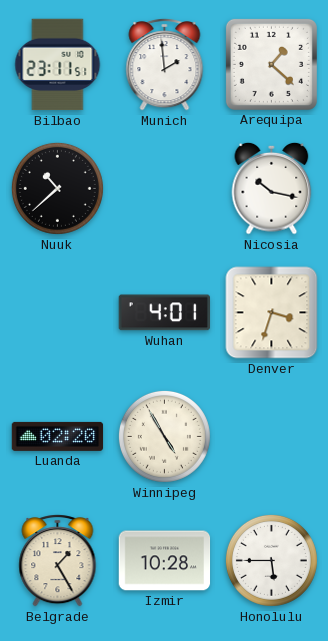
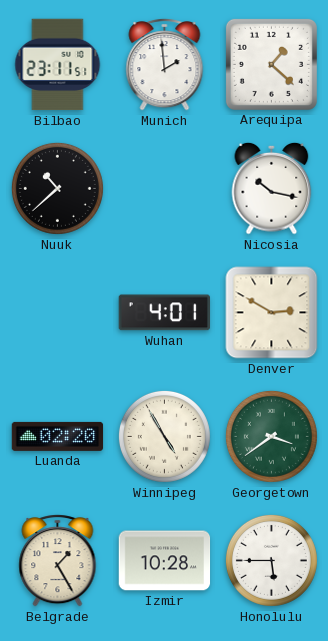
Denver: 3:33 -> 2:50
Georgetown: none -> 3:39
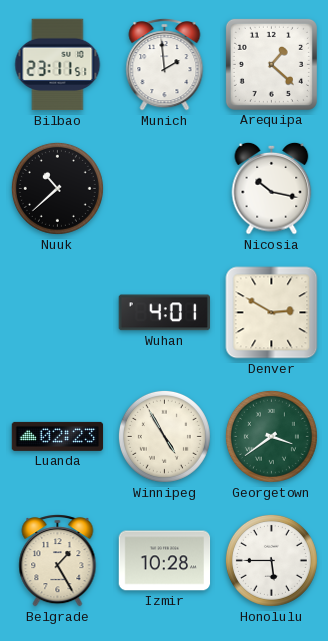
Luanda: 02:20 -> 02:23
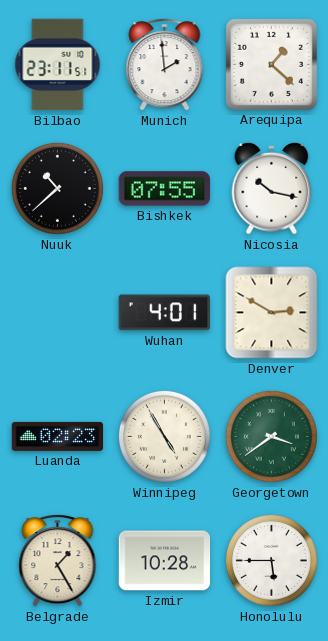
Bishkek: none -> 07:55
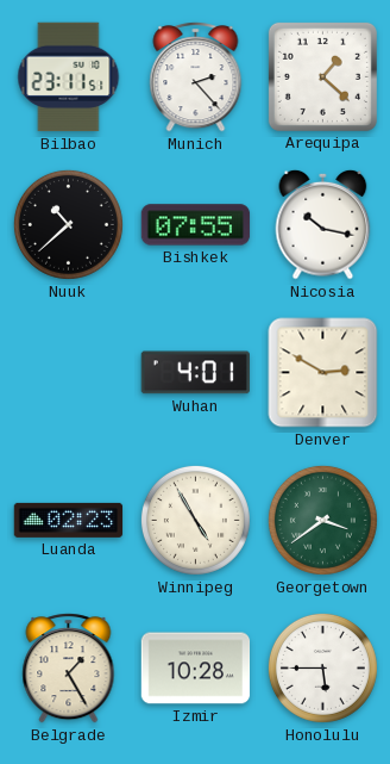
Munich: 1:59 -> 2:23
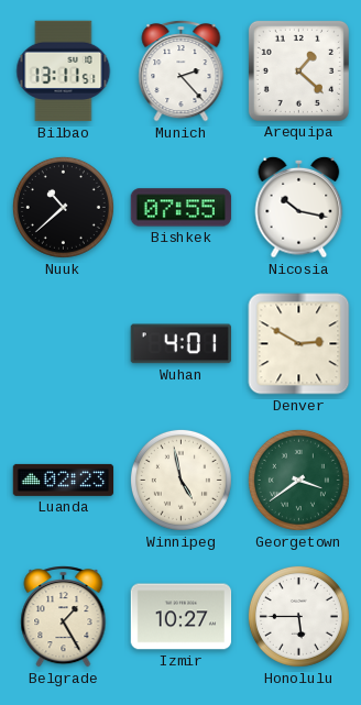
Bilbao: 23:11 -> 13:11
Winnipeg: 4:55 -> 4:58
Izmir: 10:28 -> 10:27
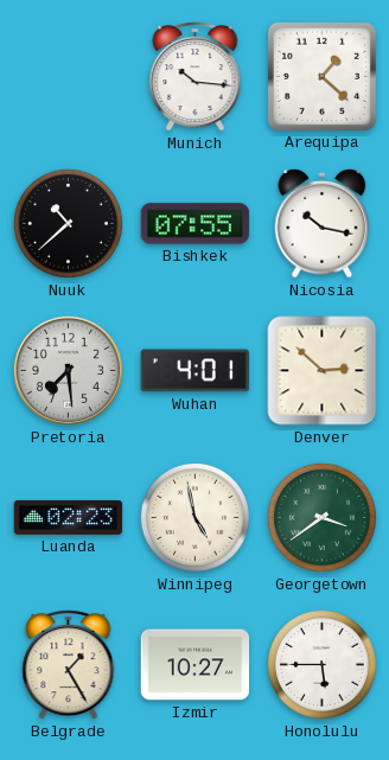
Bilbao: 13:11 -> none
Munich: 2:23 -> 10:16
Pretoria: none -> 7:29
Denver: 2:50 -> 2:52
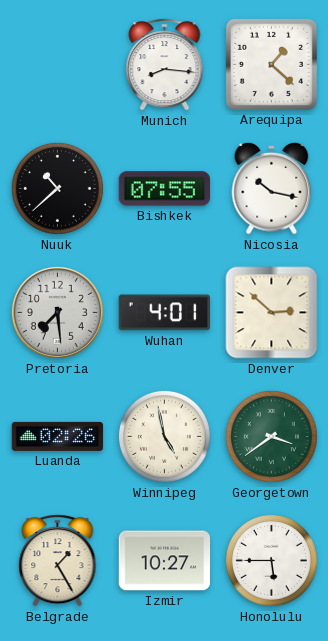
Munich: 10:16 -> 8:16
Luanda: 02:23 -> 02:26
